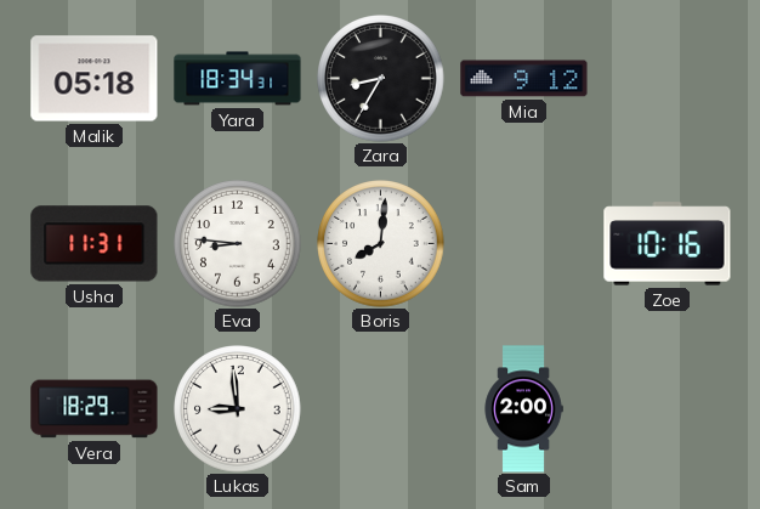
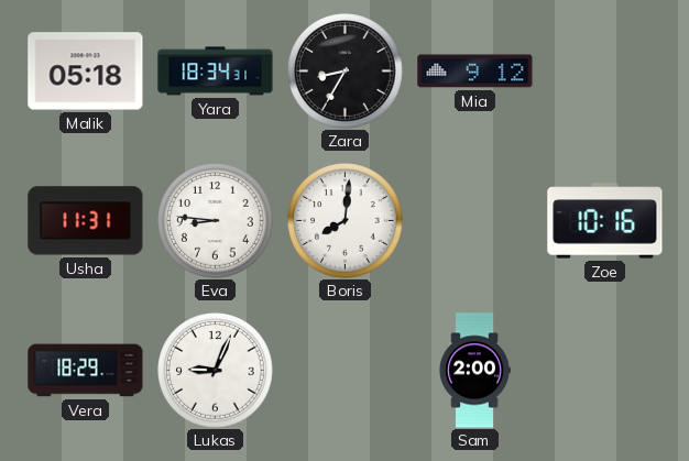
Lukas: 8:59 -> 9:04
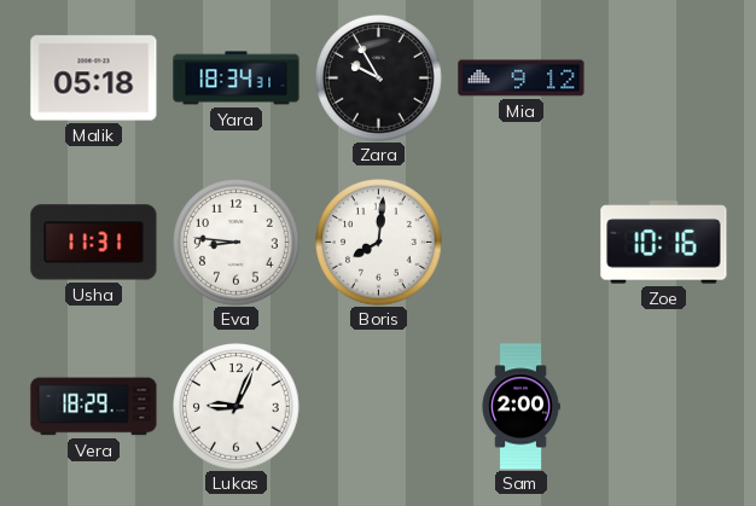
Zara: 8:35 -> 9:55
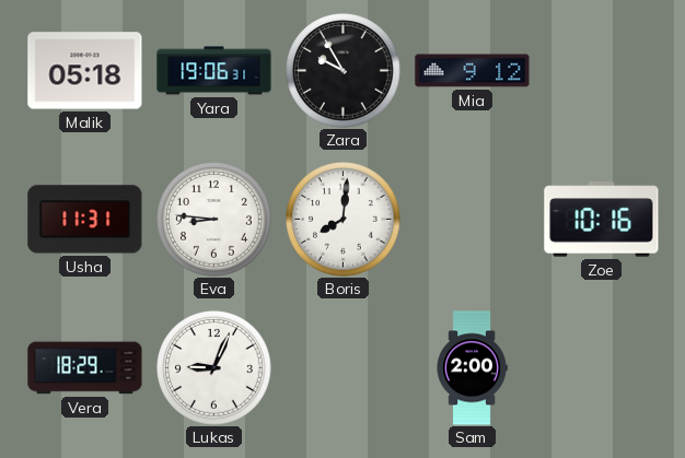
Yara: 18:34 -> 19:06
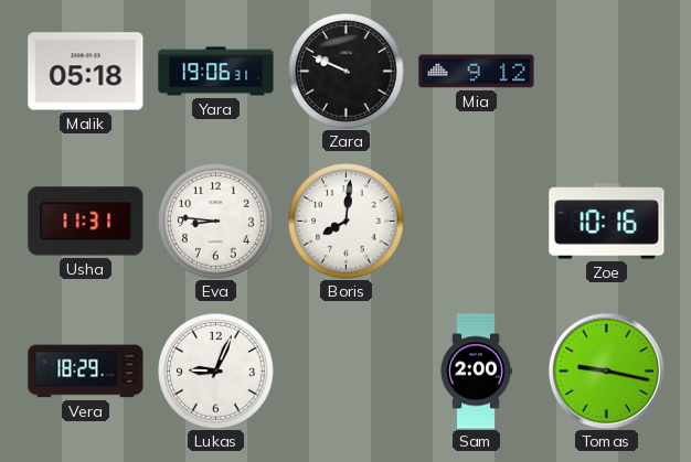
Zara: 9:55 -> 9:49
Tomas: none -> 9:17
